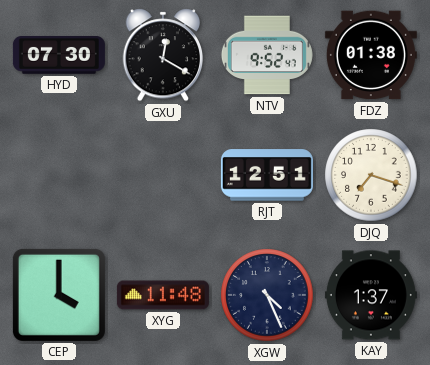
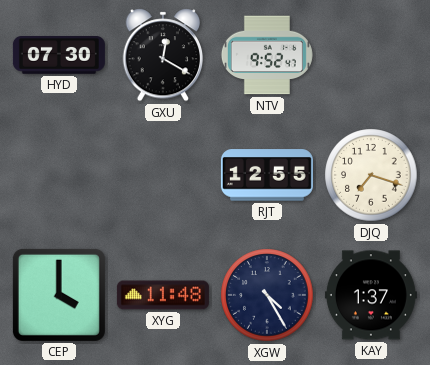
FDZ: 01:38 -> none
RJT: 12:51 -> 12:55
XGW: 4:26 -> 4:25
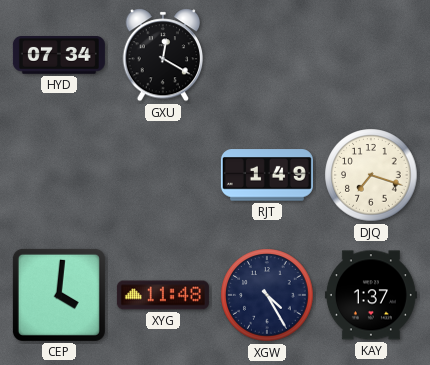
HYD: 07:30 -> 07:34
NTV: 9:52 -> none
RJT: 12:55 -> 1:49
CEP: 4:00 -> 4:01
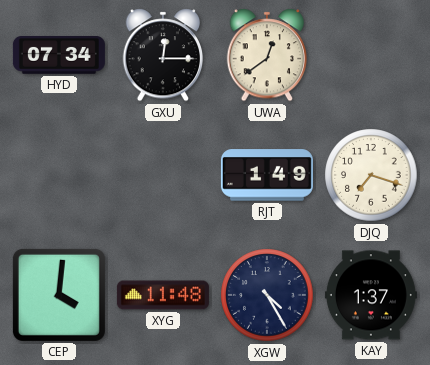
GXU: 12:20 -> 12:15
UWA: none -> 12:39
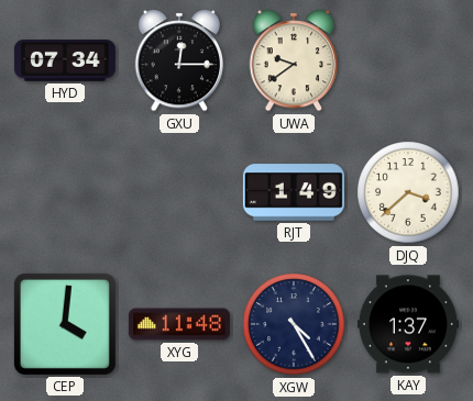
UWA: 12:39 -> 9:39
DJQ: 7:18 -> 3:38
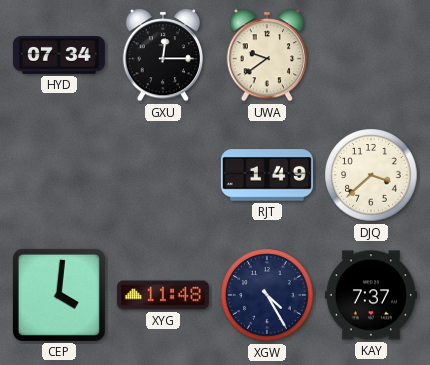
KAY: 1:37 -> 7:37
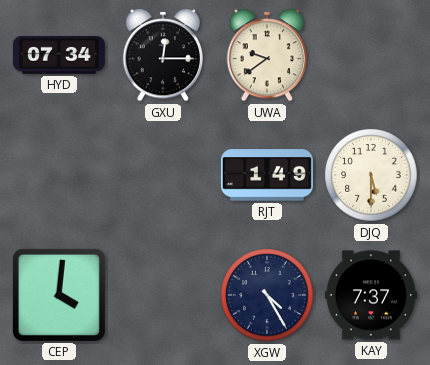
DJQ: 3:38 -> 5:30
XYG: 11:48 -> none
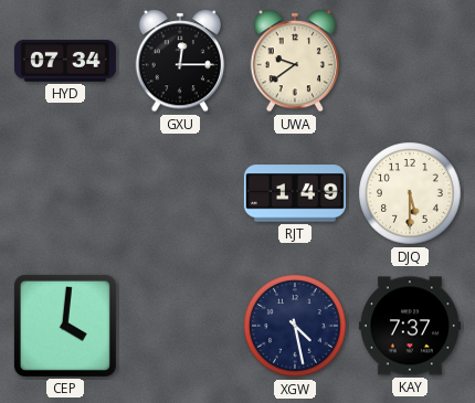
XGW: 4:25 -> 4:28
